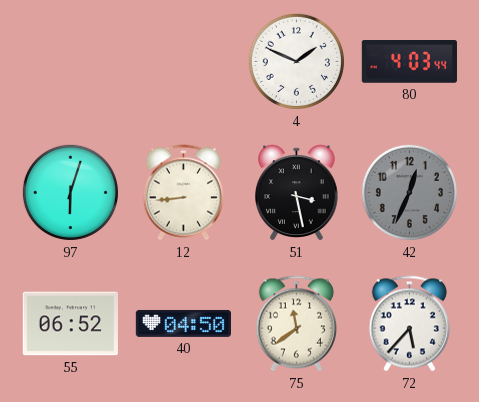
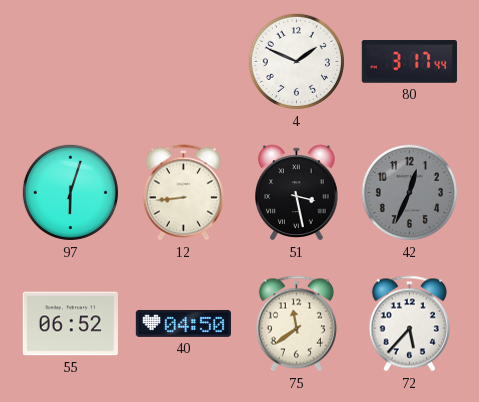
80: 4:03 -> 3:17
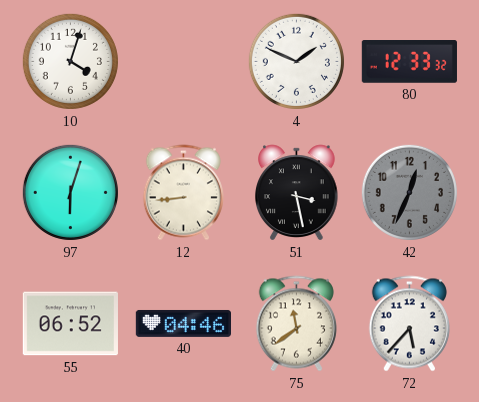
10: none -> 4:03
80: 3:17 -> 12:33
40: 04:50 -> 04:46
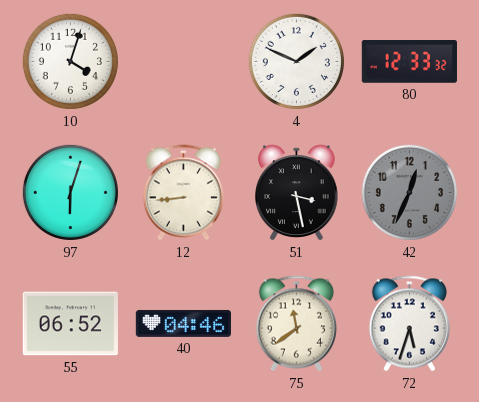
72: 5:37 -> 5:33
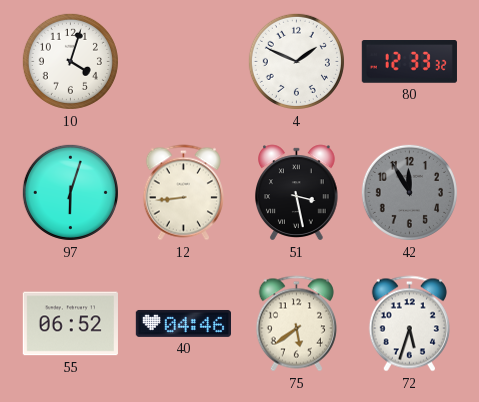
42: 12:34 -> 11:55
75: 11:39 -> 5:39
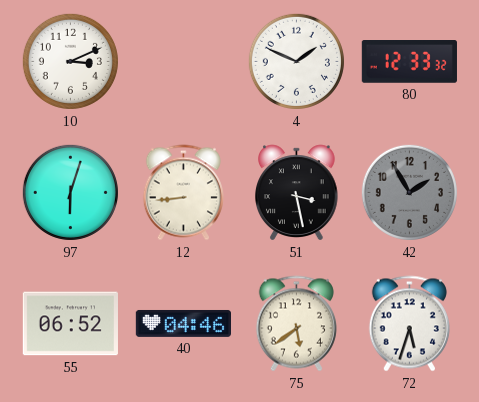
10: 4:03 -> 3:11
42: 11:55 -> 1:55
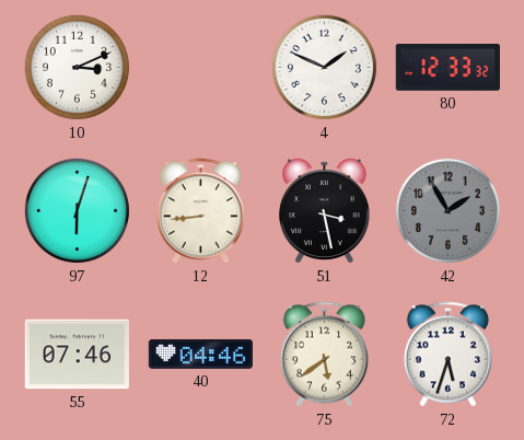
55: 06:52 -> 07:46
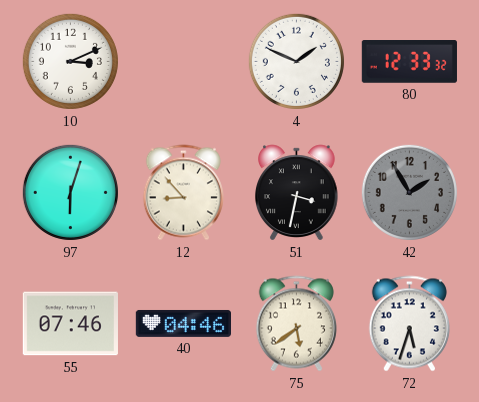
12: 8:44 -> 8:53
51: 3:28 -> 3:32
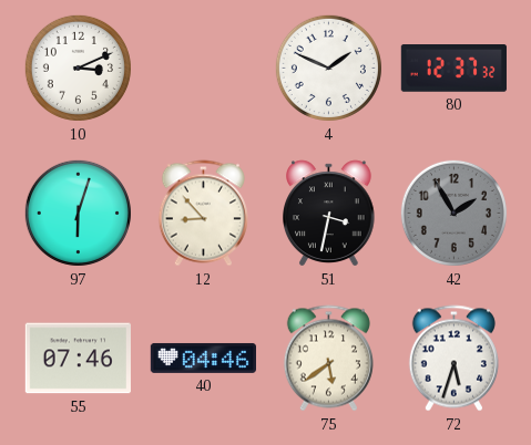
80: 12:33 -> 12:37
